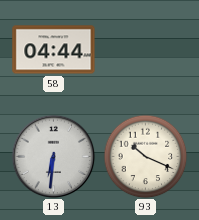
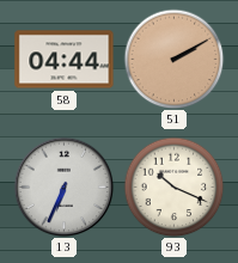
51: none -> 2:10
13: 6:31 -> 6:34
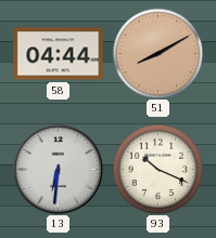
51: 2:10 -> 8:10
13: 6:34 -> 6:31
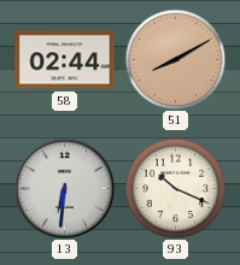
58: 04:44 -> 02:44
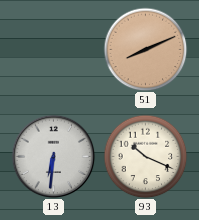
58: 02:44 -> none
51: 8:10 -> 8:11
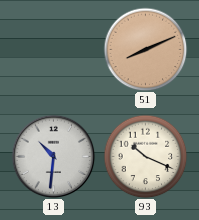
13: 6:31 -> 10:31
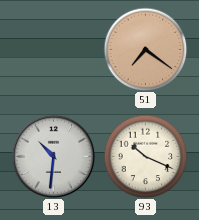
51: 8:11 -> 7:21
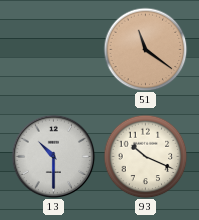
51: 7:21 -> 11:21
13: 10:31 -> 10:30
